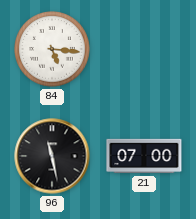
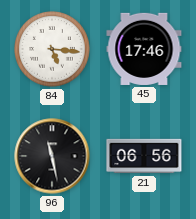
45: none -> 17:46
21: 07:00 -> 06:56
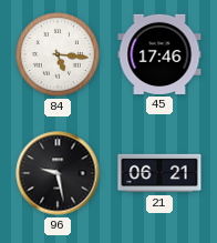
96: 11:28 -> 9:28
21: 06:56 -> 06:21
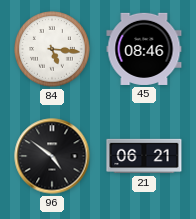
45: 17:46 -> 08:46
96: 9:28 -> 4:51
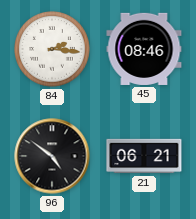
84: 5:16 -> 2:16
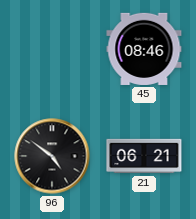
84: 2:16 -> none
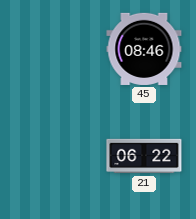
96: 4:51 -> none
21: 06:21 -> 06:22
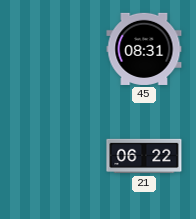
45: 08:46 -> 08:31
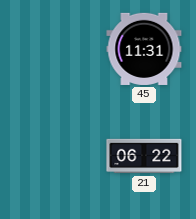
45: 08:31 -> 11:31
